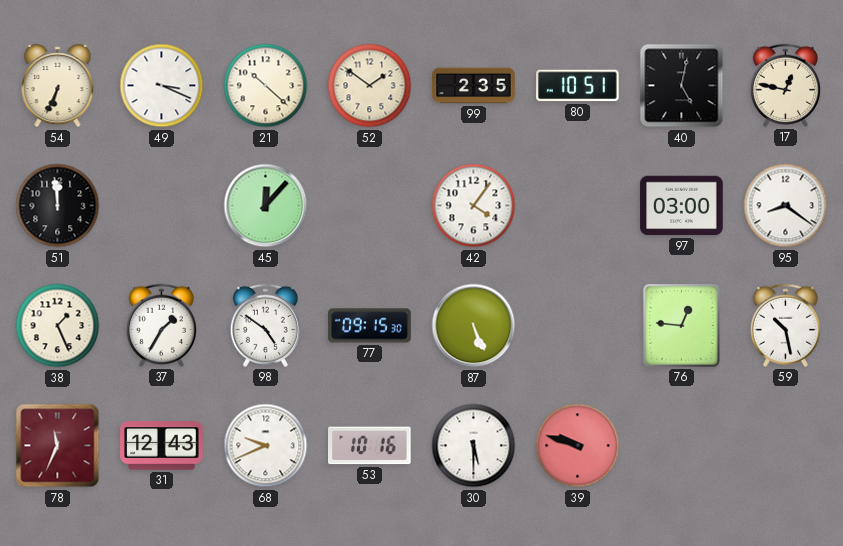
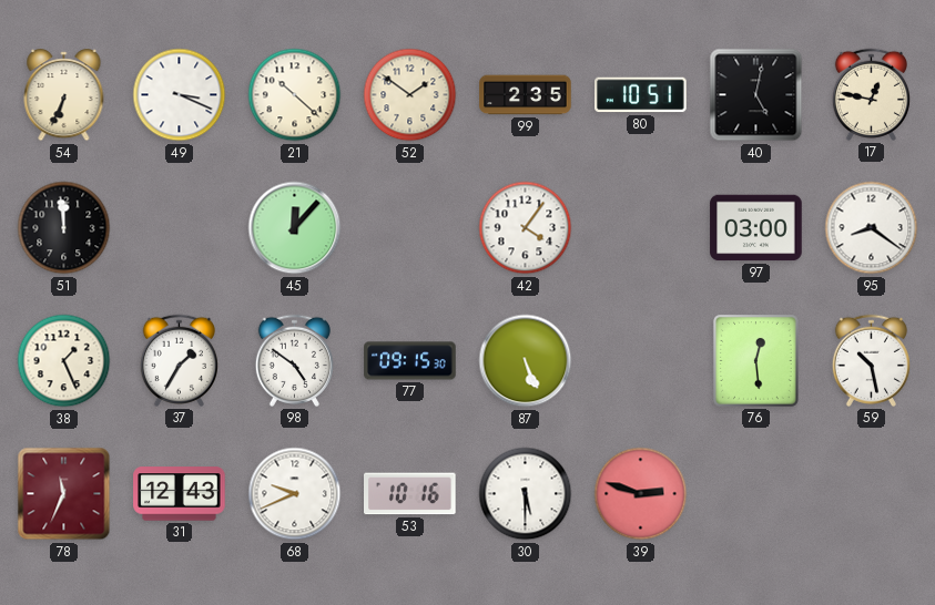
76: 12:46 -> 12:29
39: 9:48 -> 2:48
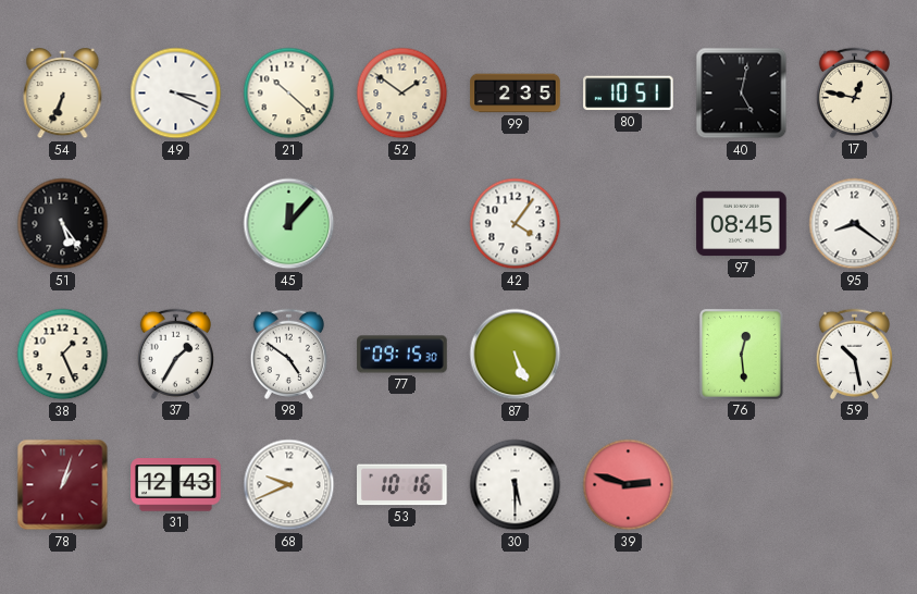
51: 11:59 -> 5:24
97: 03:00 -> 08:45
78: 11:34 -> 1:03
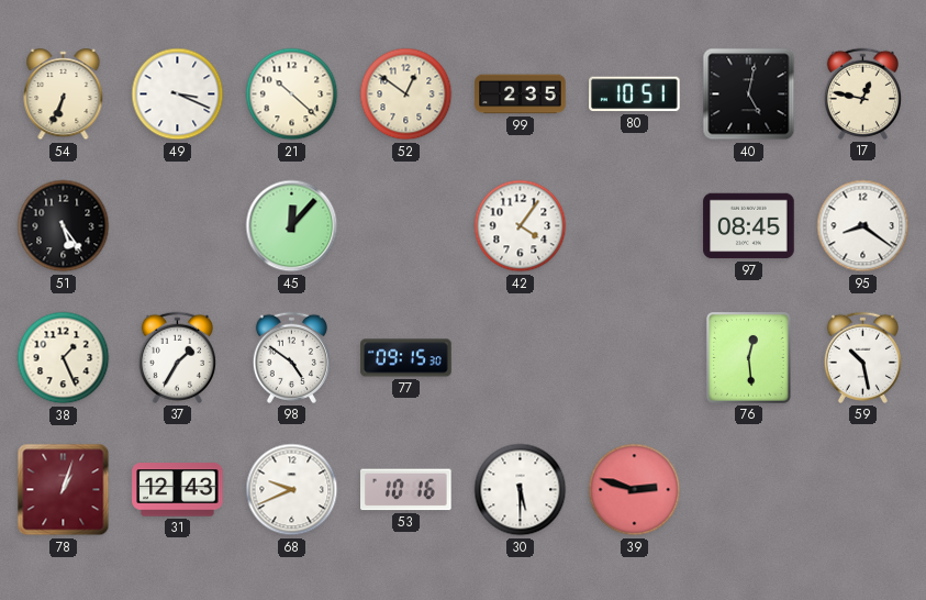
52: 1:51 -> 12:51
87: 5:26 -> none
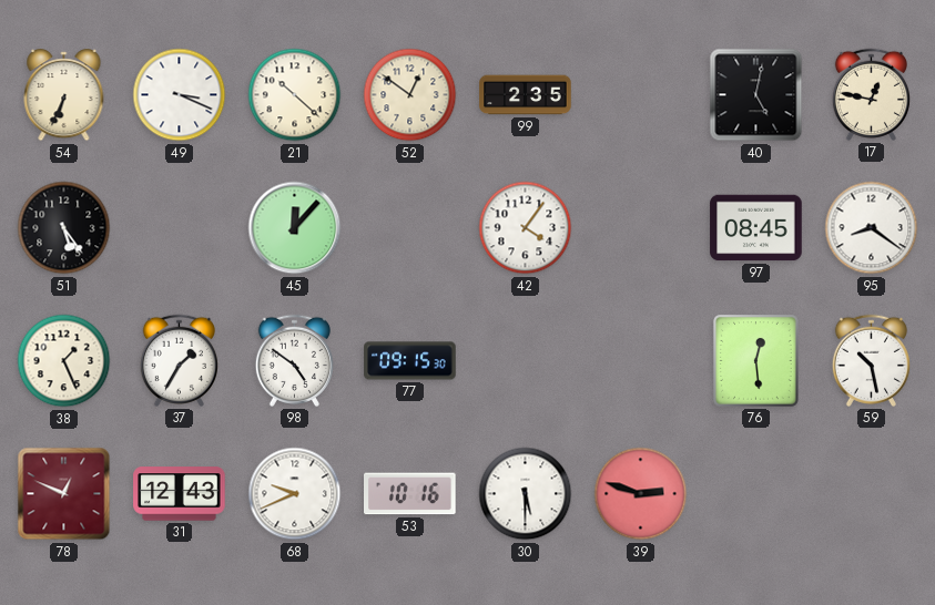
80: 10:51 -> none
78: 1:03 -> 12:49
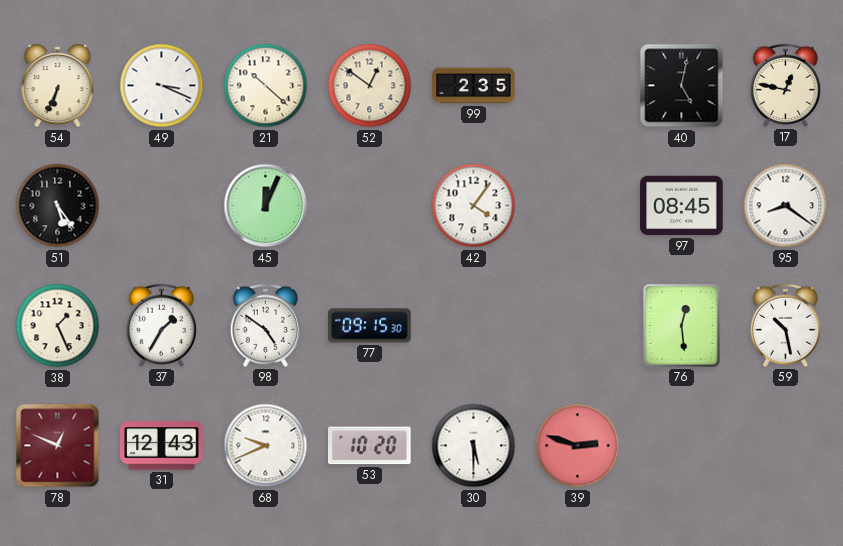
45: 12:07 -> 12:04
53: 10:16 -> 10:20
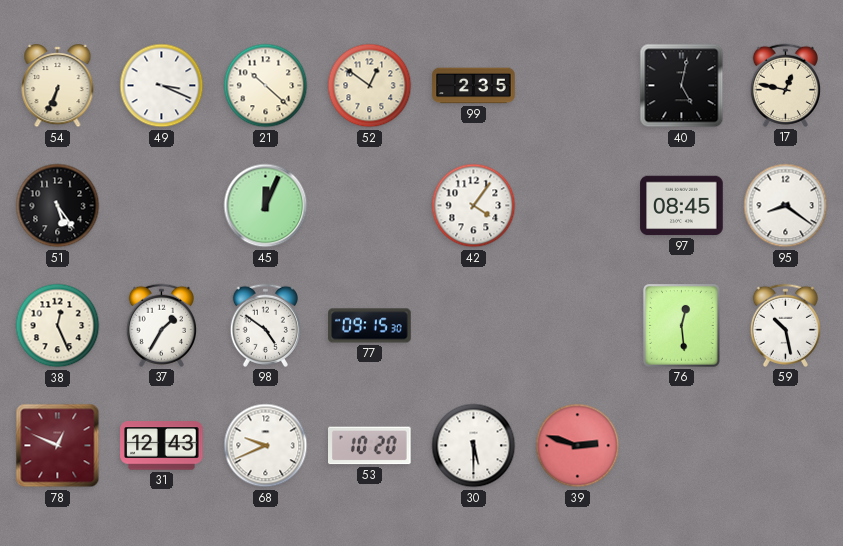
38: 1:26 -> 12:26
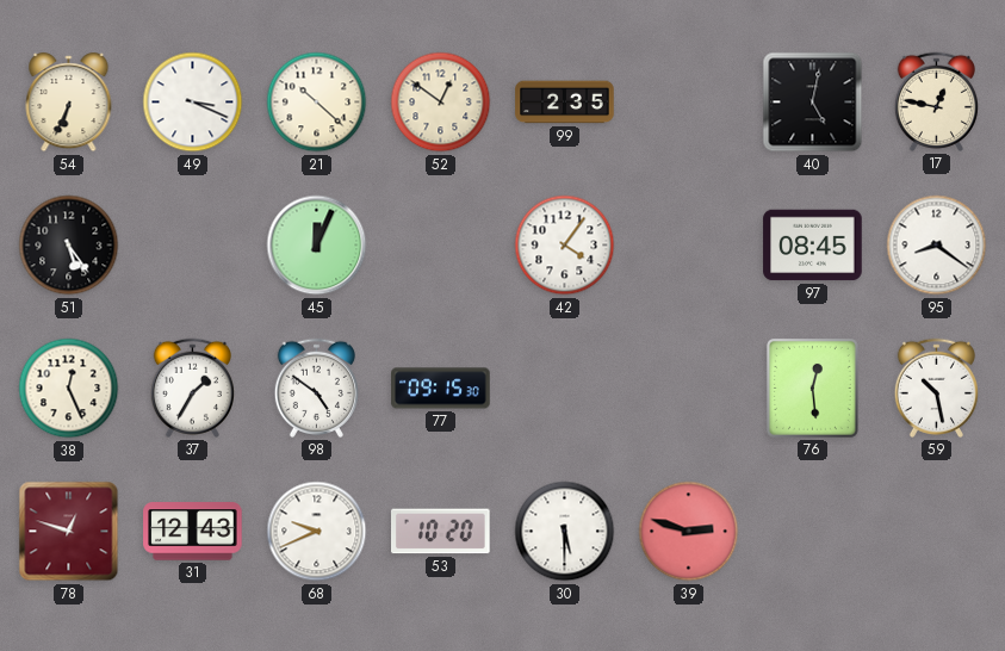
78: 12:49 -> 12:48
